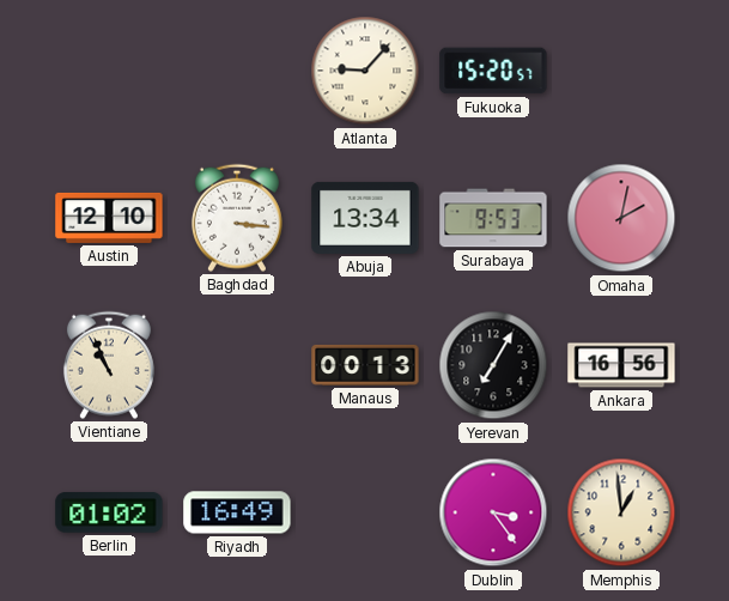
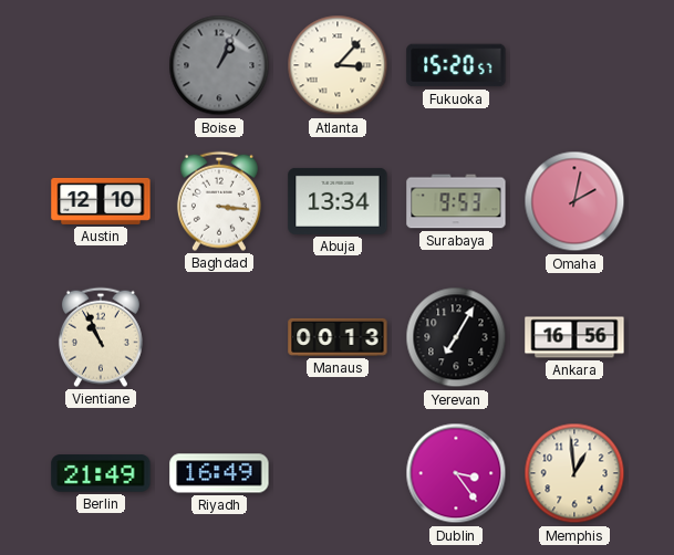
Boise: none -> 1:04
Atlanta: 9:07 -> 3:07
Berlin: 01:02 -> 21:49
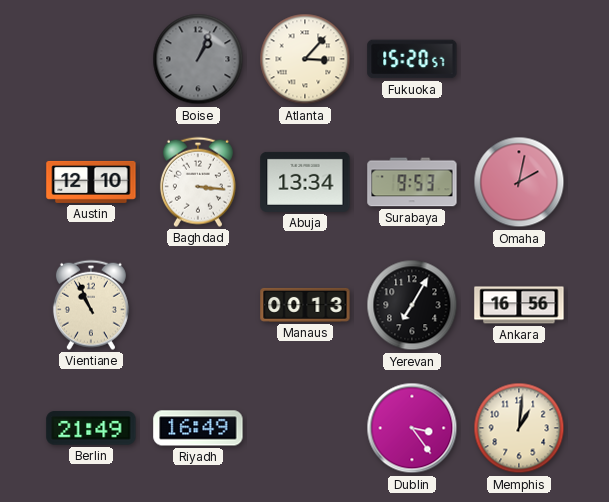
Memphis: 12:59 -> 1:01
